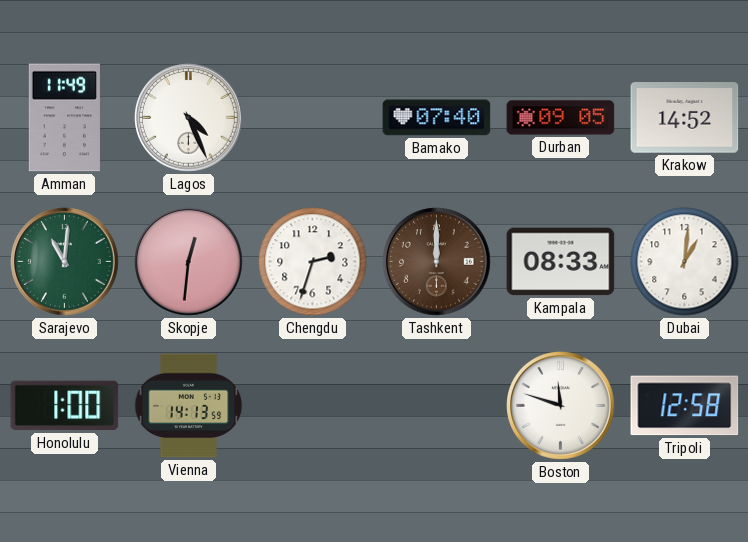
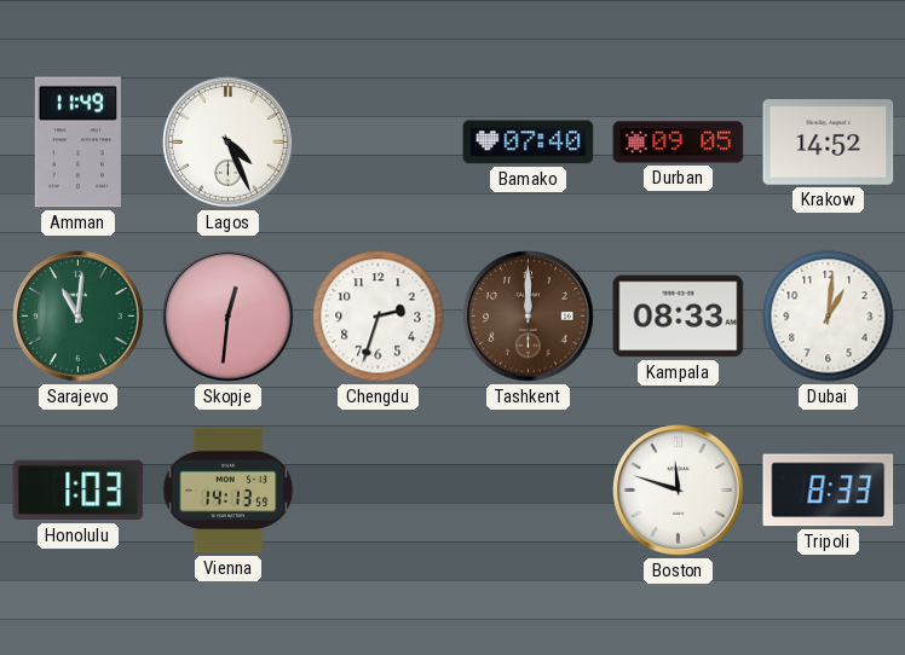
Honolulu: 1:00 -> 1:03
Tripoli: 12:58 -> 8:33
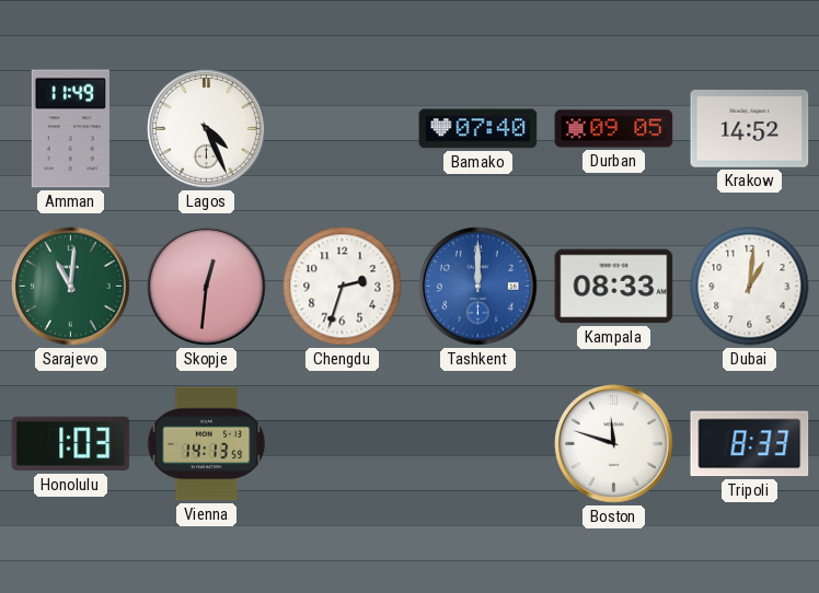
Tashkent dial: brown -> blue
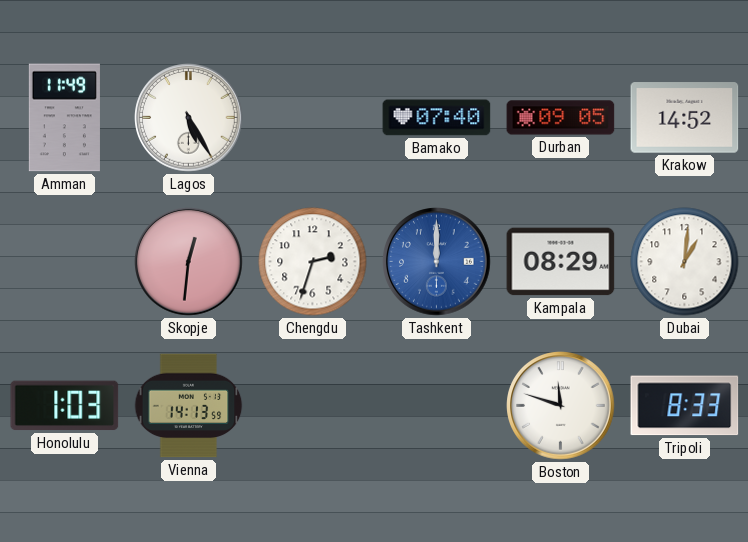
Lagos: 4:26 -> 5:25
Sarajevo: 11:01 -> none
Kampala: 08:33 -> 08:29
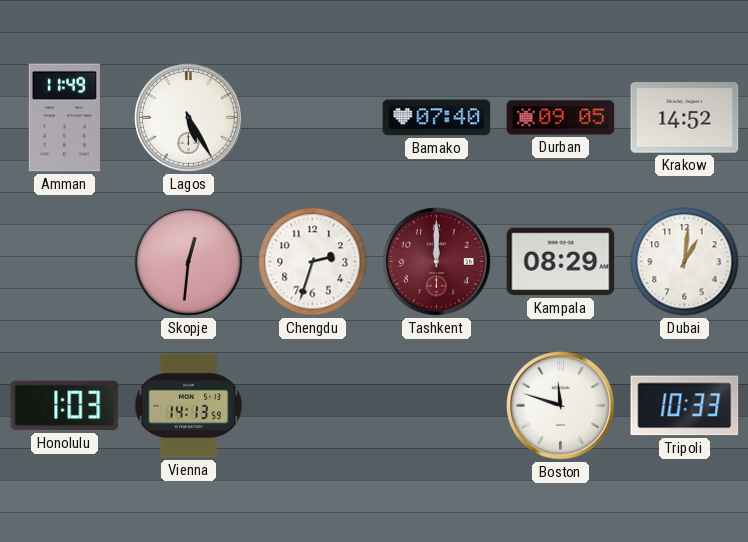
Tashkent dial: blue -> burgundy
Tripoli: 8:33 -> 10:33
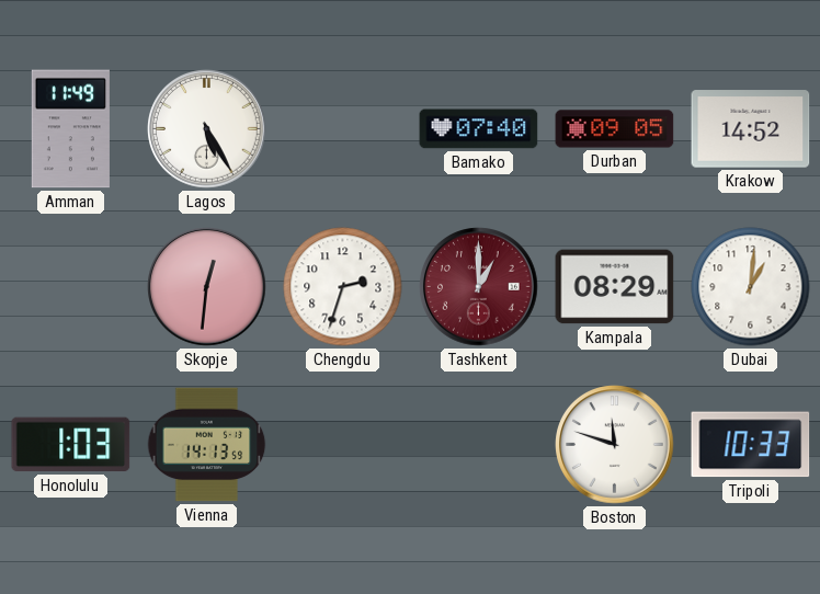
Tashkent: 12:00 -> 1:00
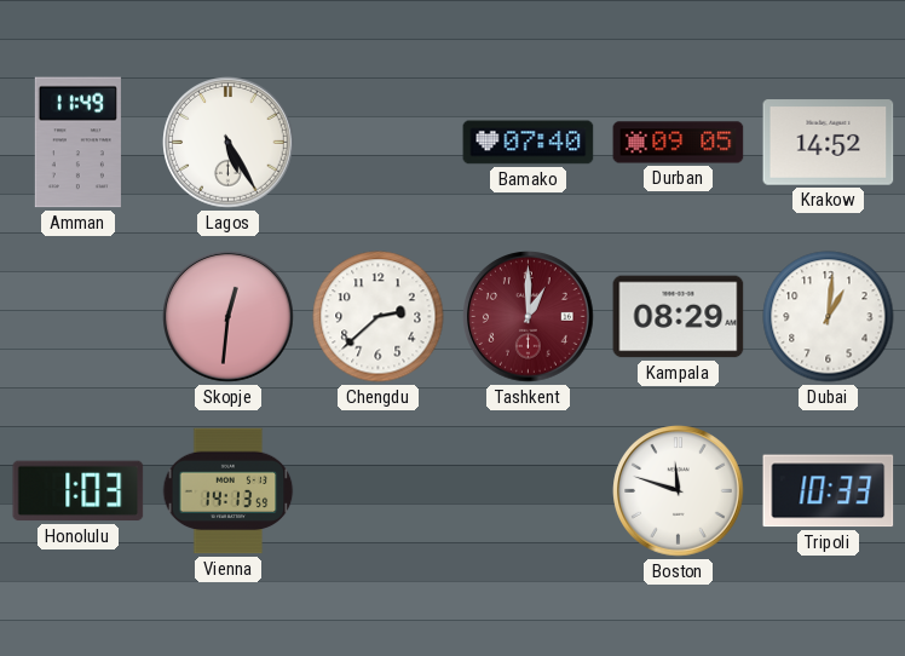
Chengdu: 2:33 -> 2:38
